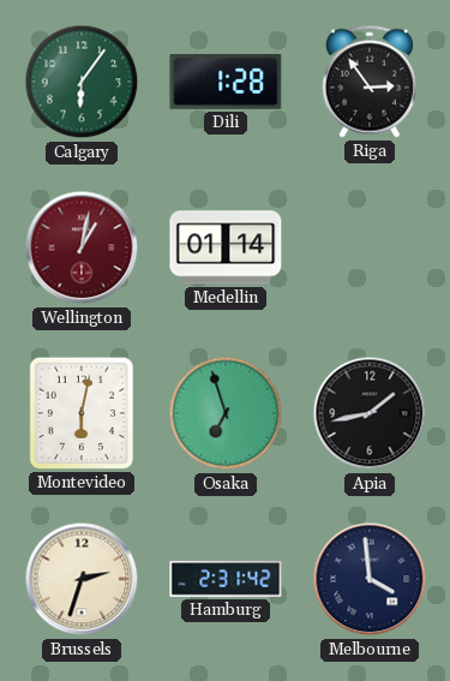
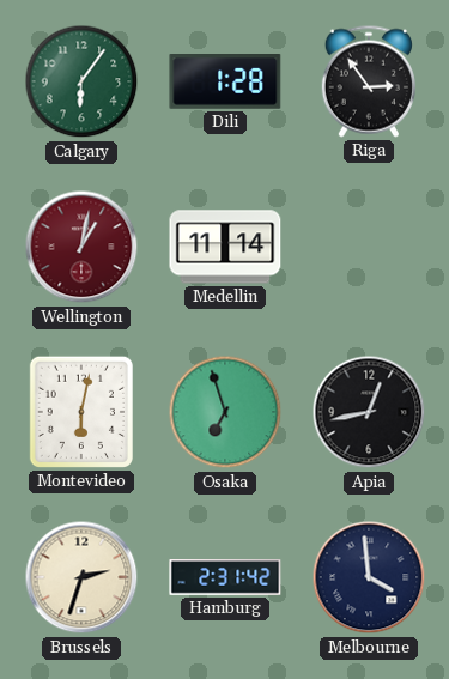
Medellin: 01:14 -> 11:14
Apia: 1:43 -> 12:43
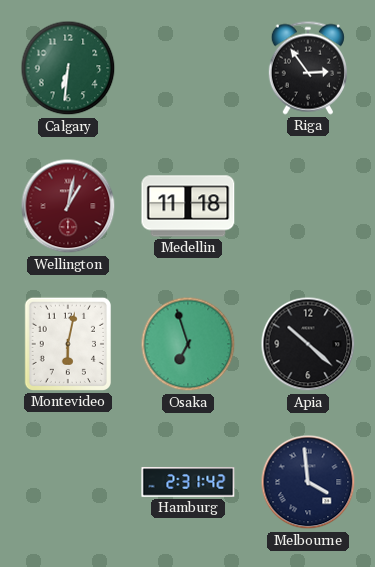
Calgary: 6:06 -> 6:31
Dili: 1:28 -> none
Medellin: 11:14 -> 11:18
Apia: 12:43 -> 10:22
Brussels: 2:33 -> none
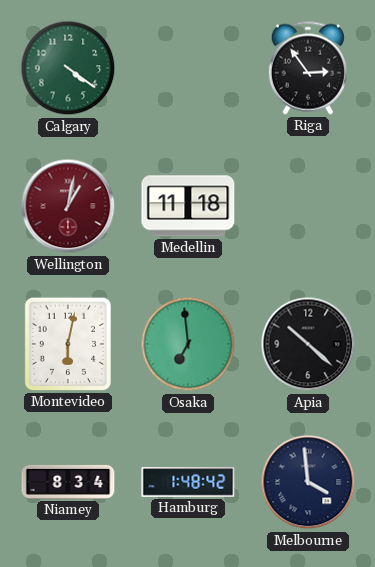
Calgary: 6:31 -> 4:21
Osaka: 6:57 -> 6:59
Niamey: none -> 8:34
Hamburg: 2:31 -> 1:48
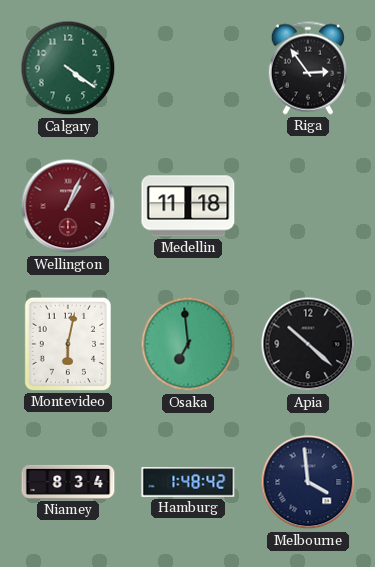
Wellington: 1:02 -> 1:04
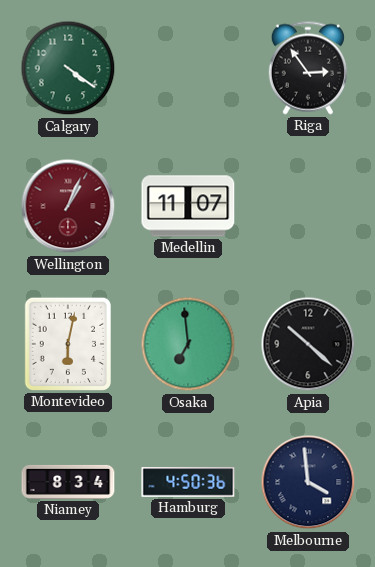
Medellin: 11:18 -> 11:07
Hamburg: 1:48 -> 4:50
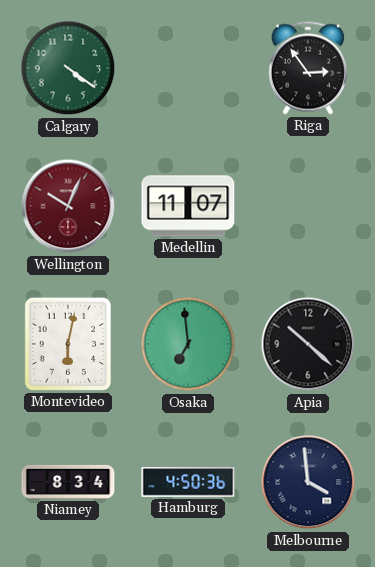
Wellington: 1:04 -> 10:04
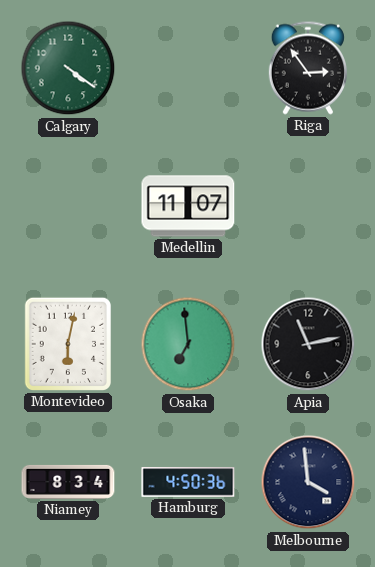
Wellington: 10:04 -> none
Apia: 10:22 -> 11:13
